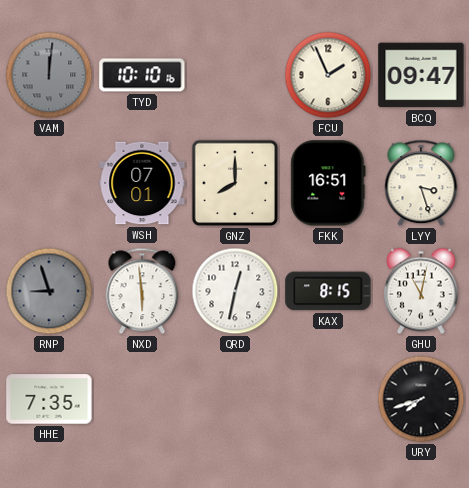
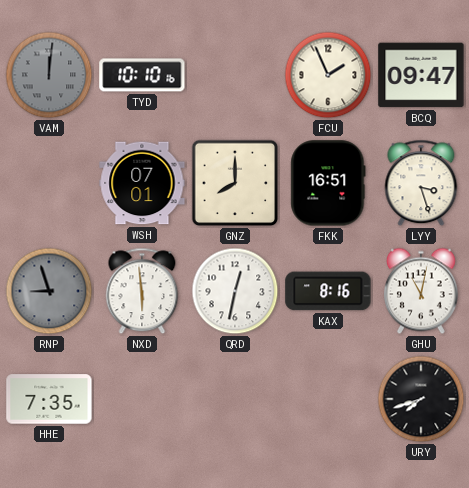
KAX: 8:15 -> 8:16
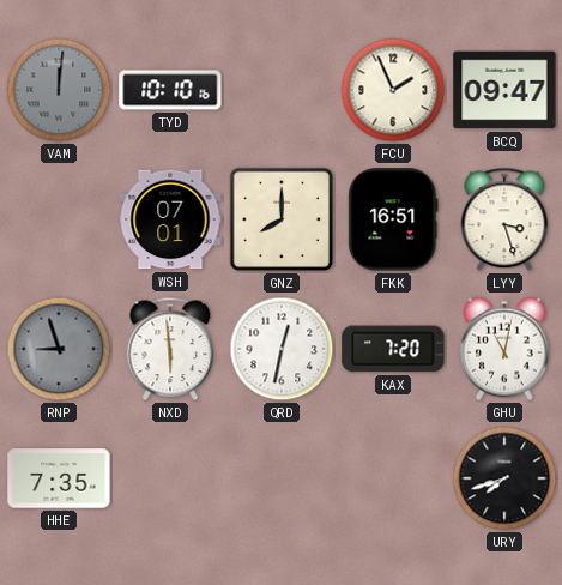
KAX: 8:16 -> 7:20
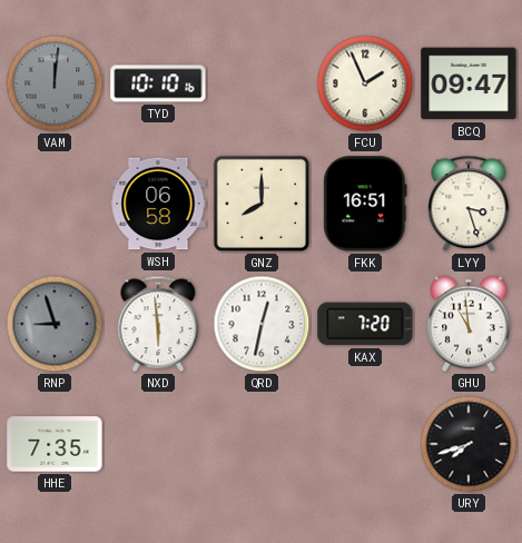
WSH: 07:01 -> 06:58
GHU: 11:02 -> 10:59
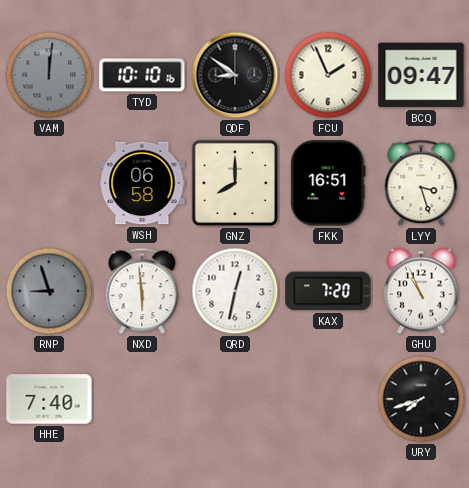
QDF: none -> 8:51
GHU: 10:59 -> 10:56
HHE: 7:35 -> 7:40
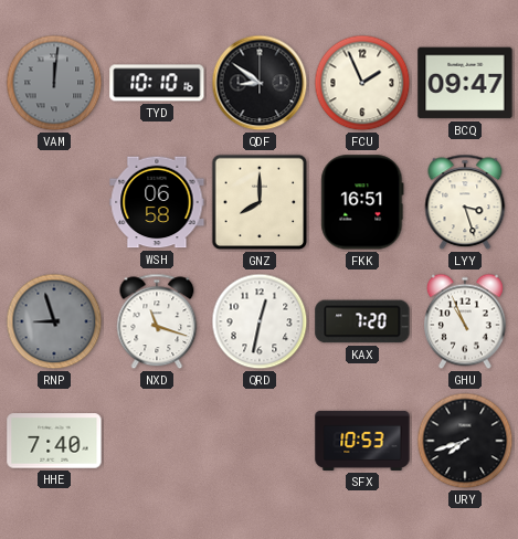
NXD: 5:59 -> 11:18
SFX: none -> 10:53
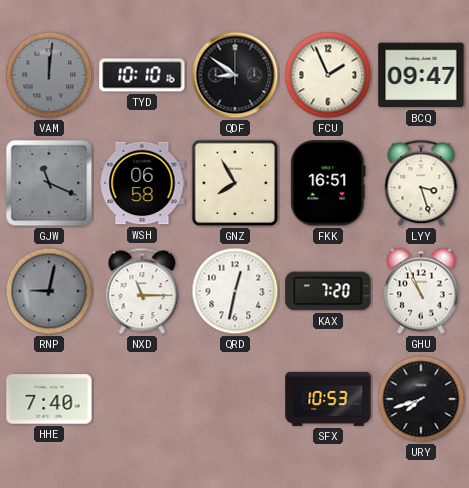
GJW: none -> 11:19
GNZ: 8:00 -> 7:55
RNP: 8:57 -> 9:02
NXD: 11:18 -> 11:15
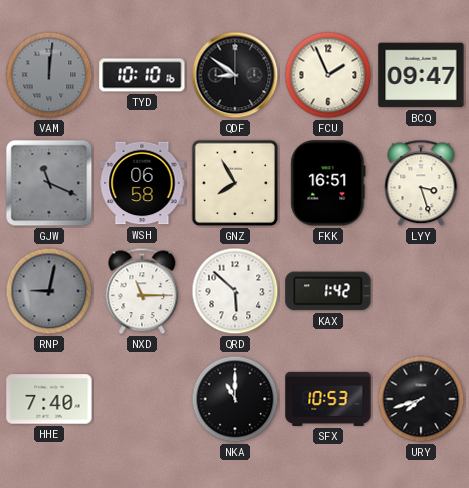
QRD: 12:32 -> 5:52
KAX: 7:20 -> 1:42
GHU: 10:56 -> none
NKA: none -> 11:00
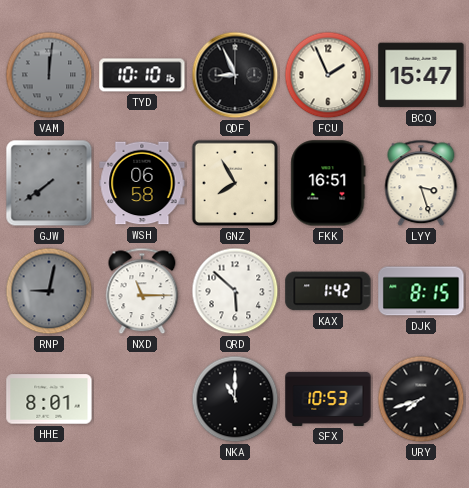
QDF: 8:51 -> 8:56
BCQ: 09:47 -> 15:47
GJW: 11:19 -> 7:39
DJK: none -> 8:15
HHE: 7:40 -> 8:01
